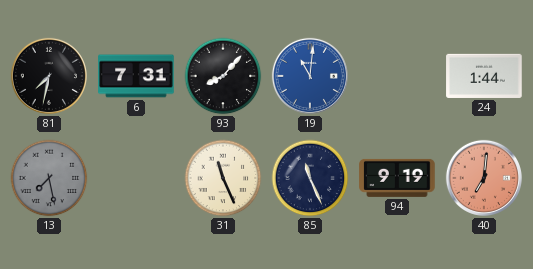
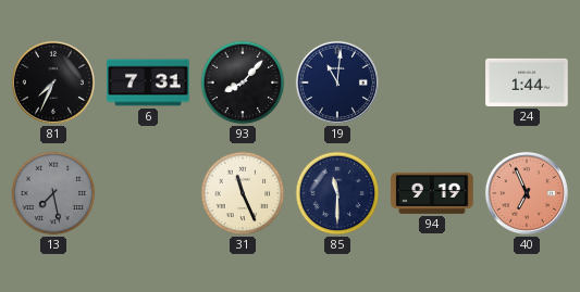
81: 7:32 -> 7:34
19 dial: blue -> navy
85: 11:26 -> 11:30
40: 7:01 -> 6:56
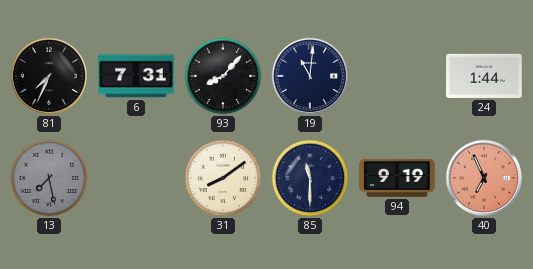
31: 11:26 -> 8:09
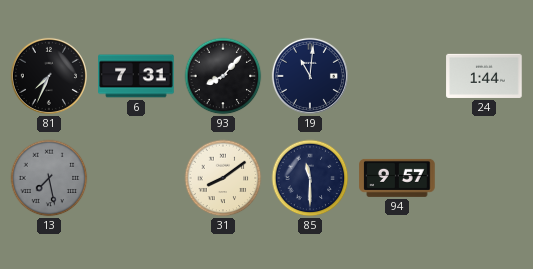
94: 9:19 -> 9:57
40: 6:56 -> none
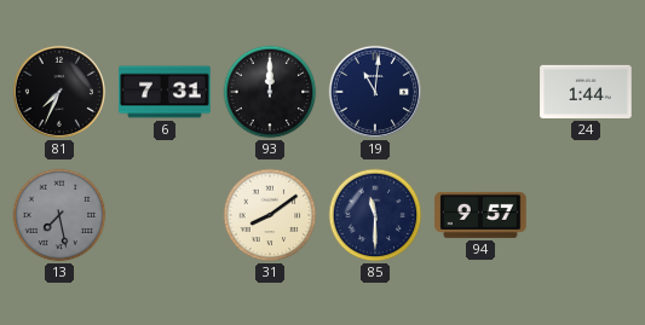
93: 8:07 -> 12:00
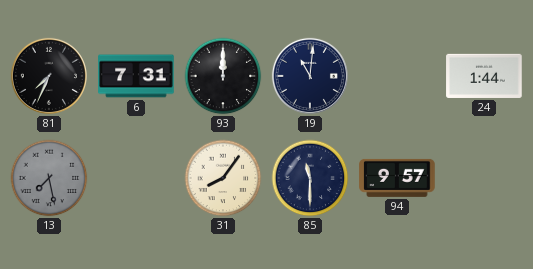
31: 8:09 -> 8:06
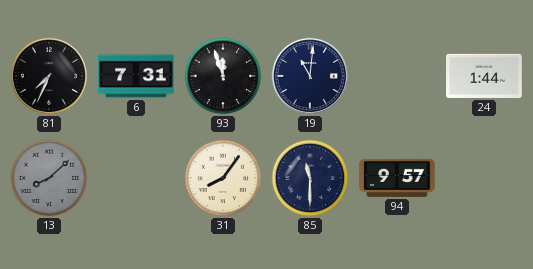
93: 12:00 -> 11:57
13: 7:28 -> 8:08
